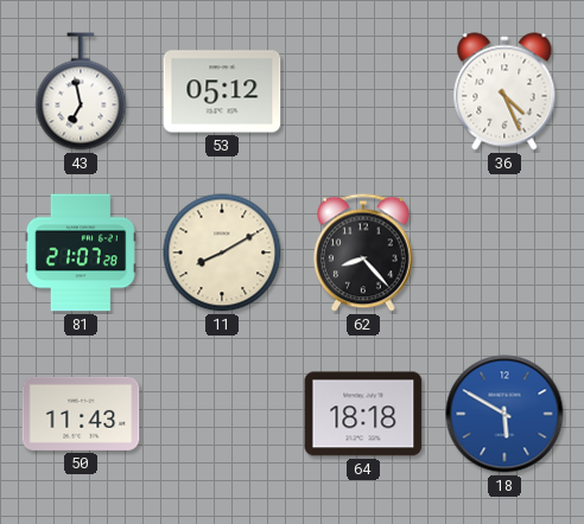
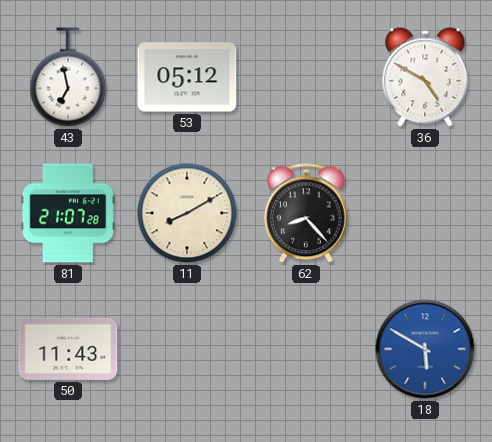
36: 4:26 -> 4:50
64: 18:18 -> none
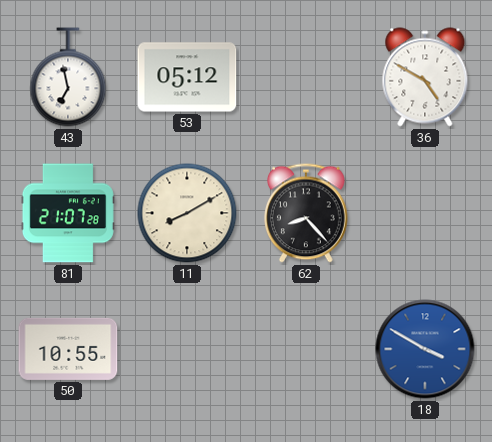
50: 11:43 -> 10:55
18: 5:50 -> 3:50
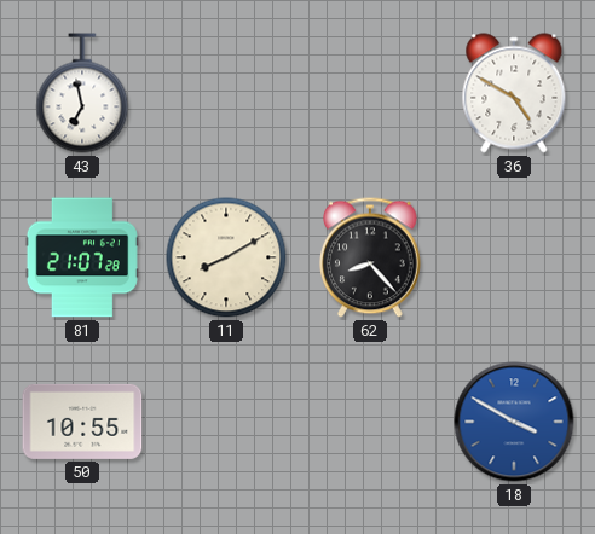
53: 05:12 -> none
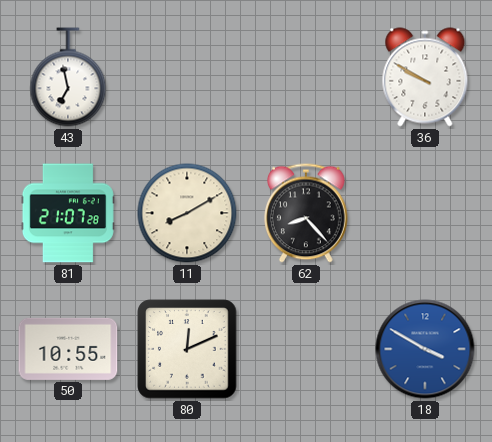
36: 4:50 -> 9:50
80: none -> 12:11
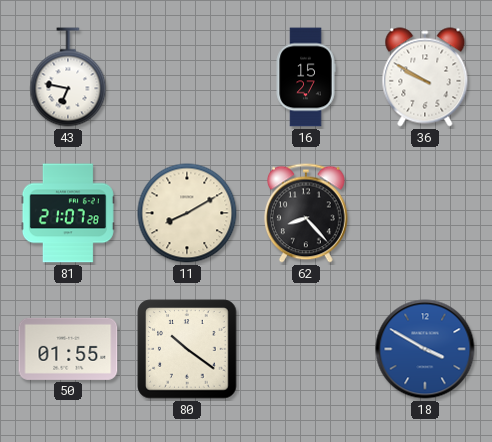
43: 6:58 -> 6:47
16: none -> 15:27
50: 10:55 -> 01:55
80: 12:11 -> 10:21
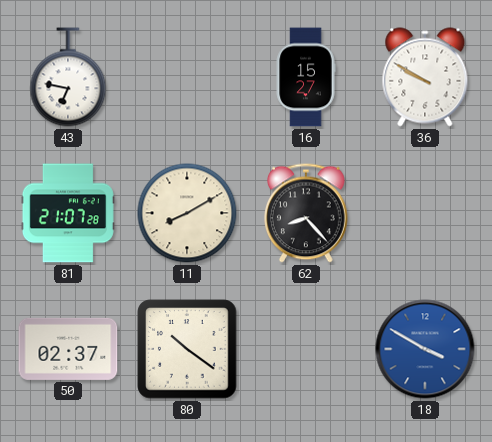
50: 01:55 -> 02:37
